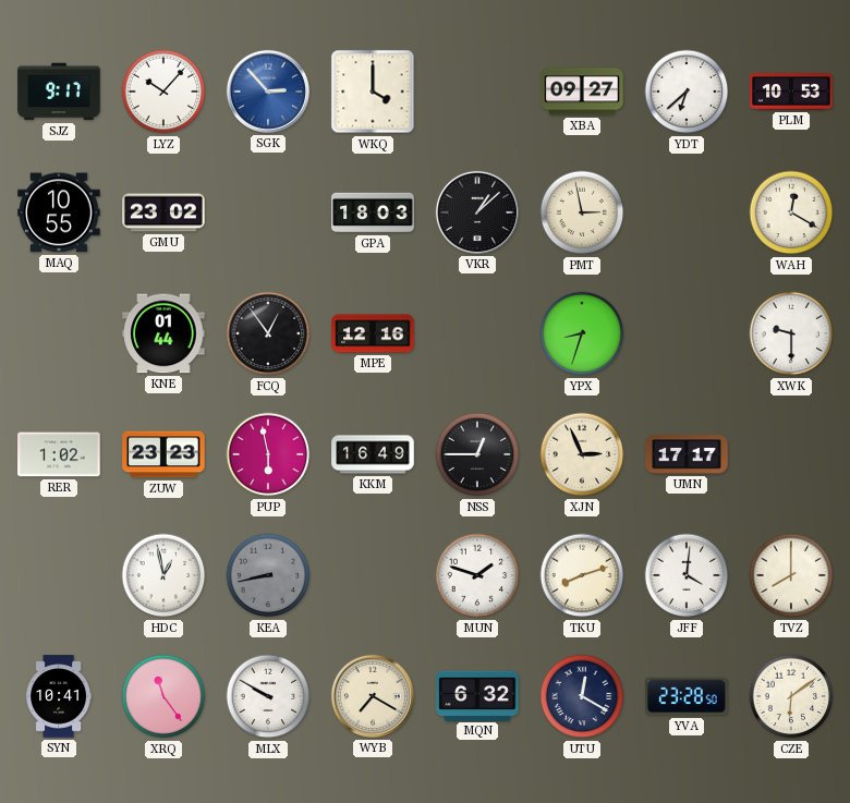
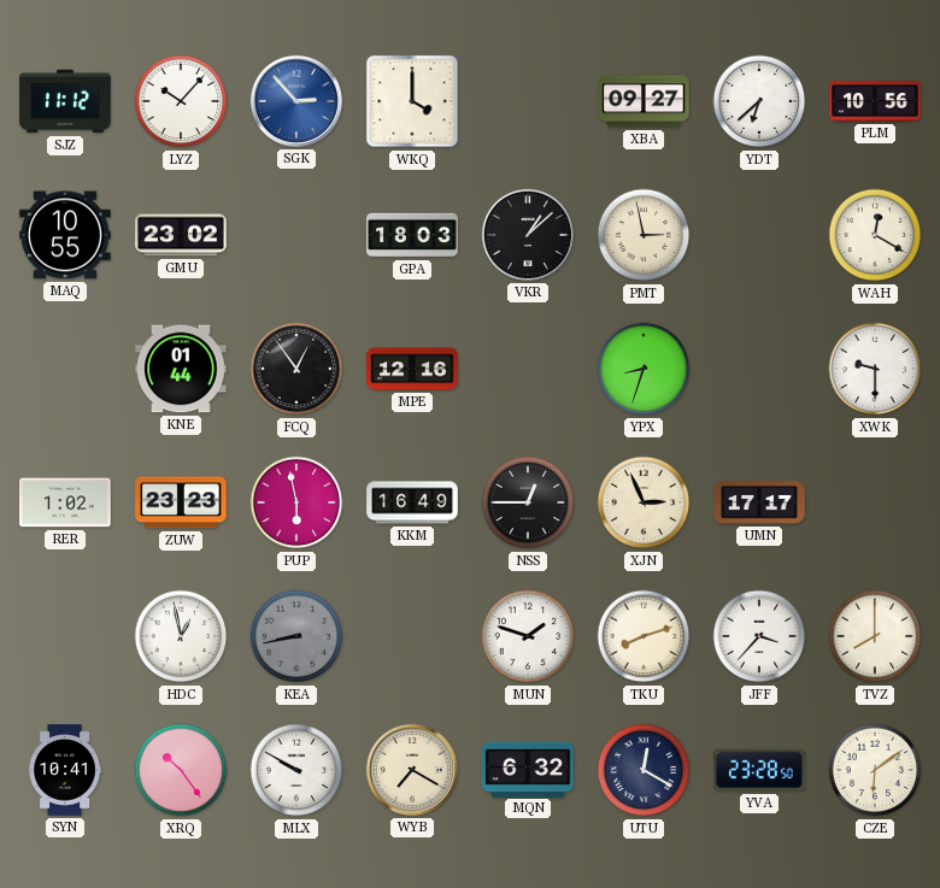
SJZ: 9:17 -> 11:12
PLM: 10:53 -> 10:56
JFF: 4:01 -> 3:37
XRQ: 11:24 -> 10:24
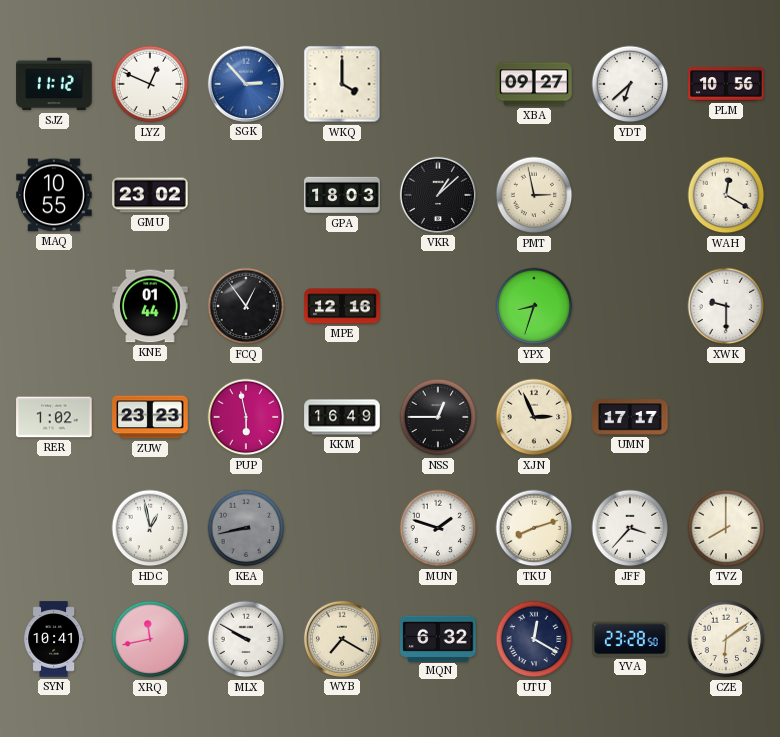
LYZ: 10:07 -> 12:49
XRQ: 10:24 -> 11:43
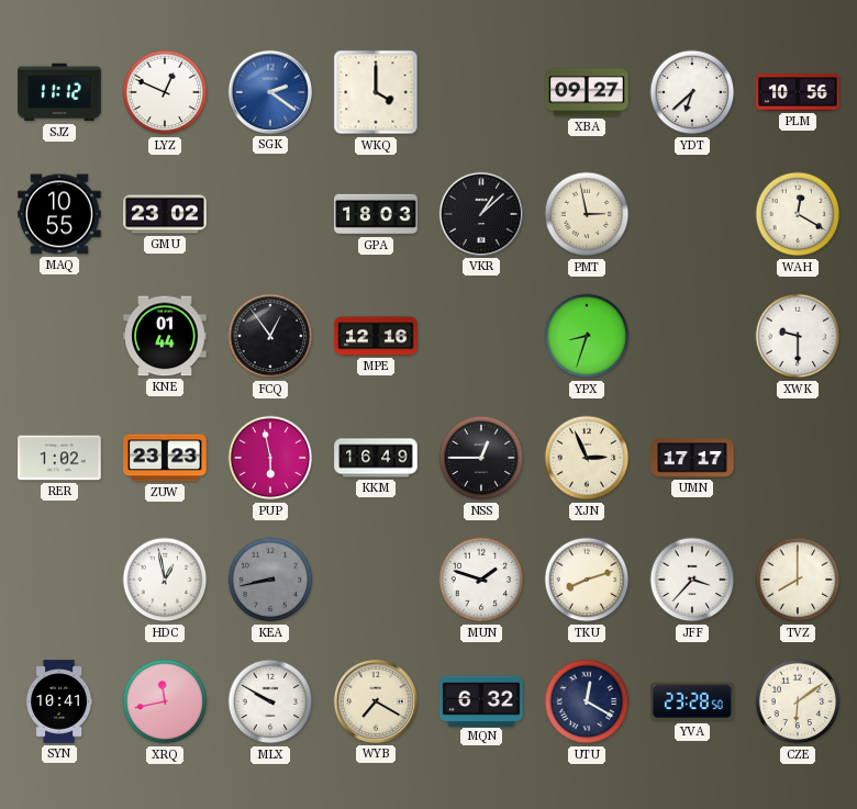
SGK: 2:53 -> 2:21
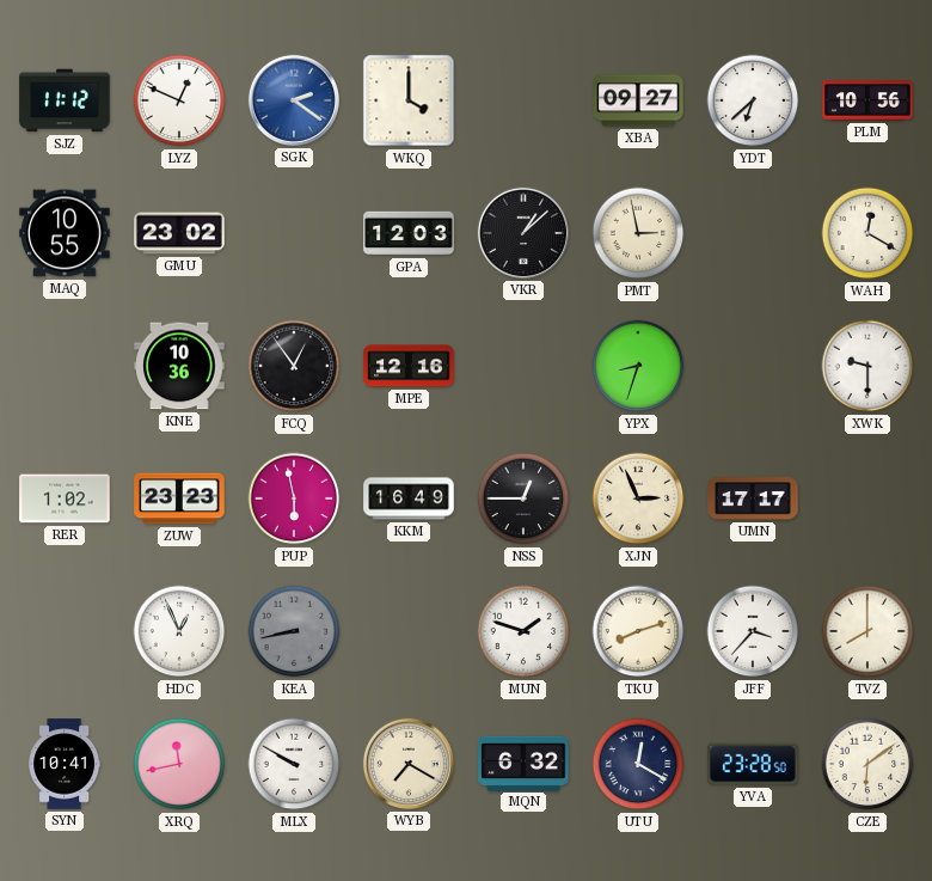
GPA: 18:03 -> 12:03
KNE: 01:44 -> 10:36
HDC: 12:58 -> 12:56
